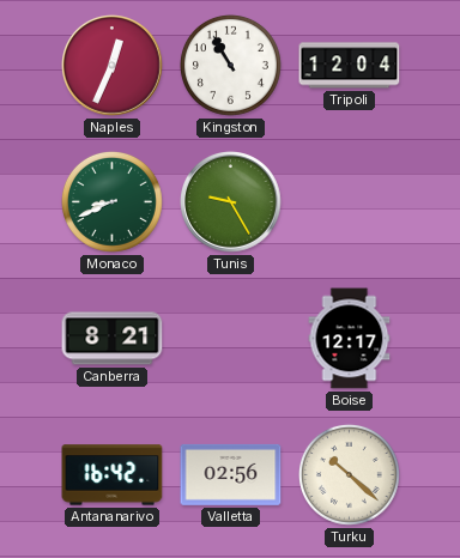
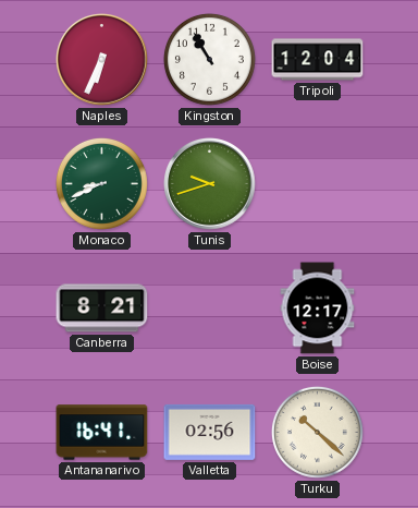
Naples: 12:34 -> 6:34
Tunis: 9:25 -> 9:42
Antananarivo: 16:42 -> 16:41
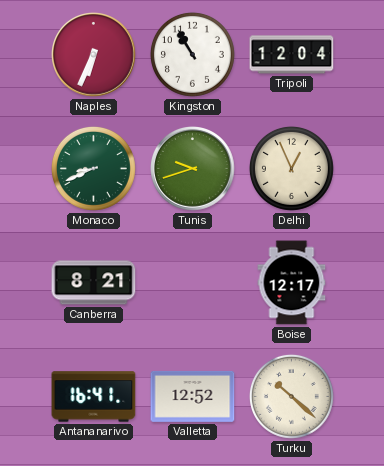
Delhi: none -> 12:56
Valletta: 02:56 -> 12:52
